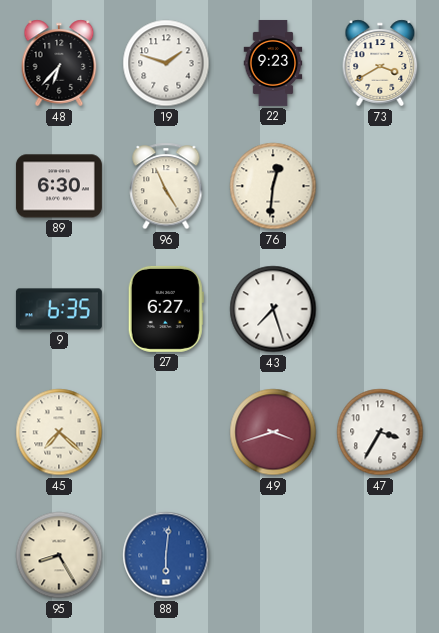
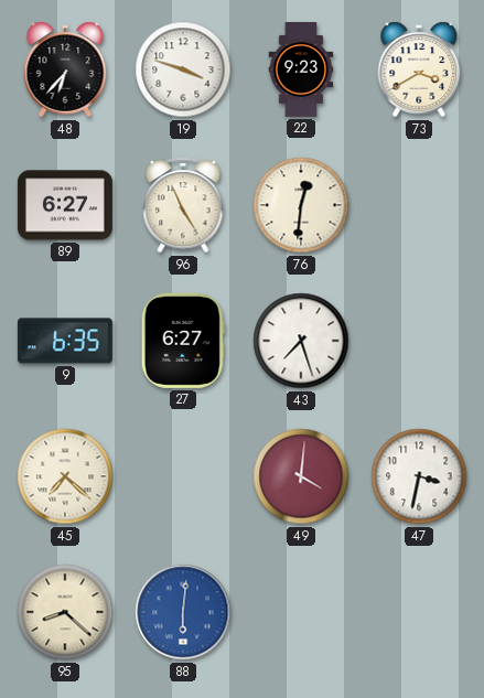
19: 1:48 -> 3:48
89: 6:30 -> 6:27
49: 3:42 -> 4:01
47: 3:35 -> 3:32
95: 8:25 -> 8:22
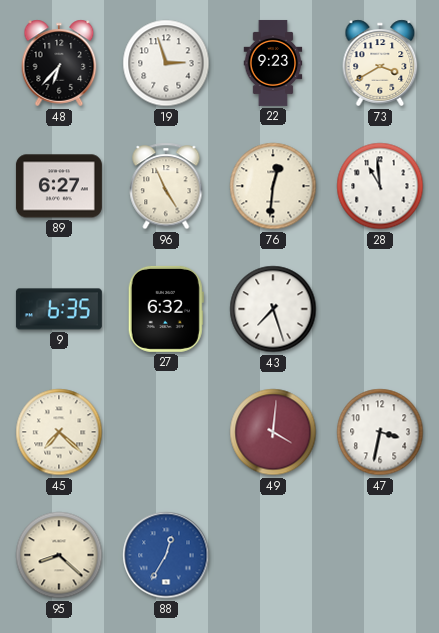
19: 3:48 -> 2:57
28: none -> 10:59
27: 6:27 -> 6:32
88: 6:01 -> 12:35
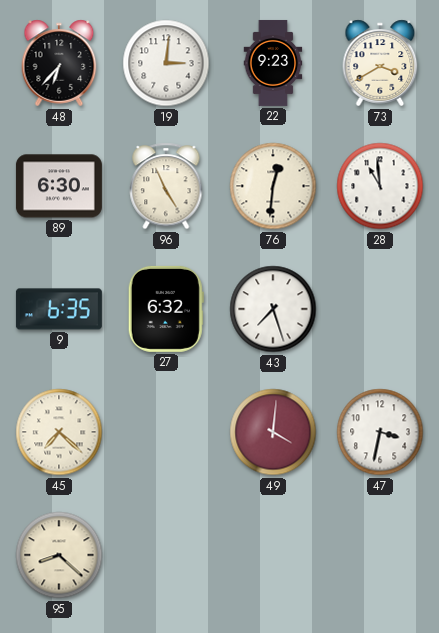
19: 2:57 -> 3:01
89: 6:27 -> 6:30
88: 12:35 -> none
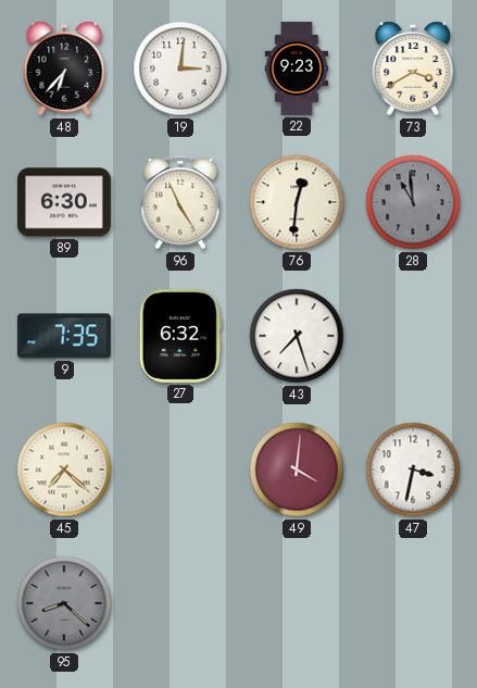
28 dial: white -> grey
9: 6:35 -> 7:35
95 dial: cream -> grey
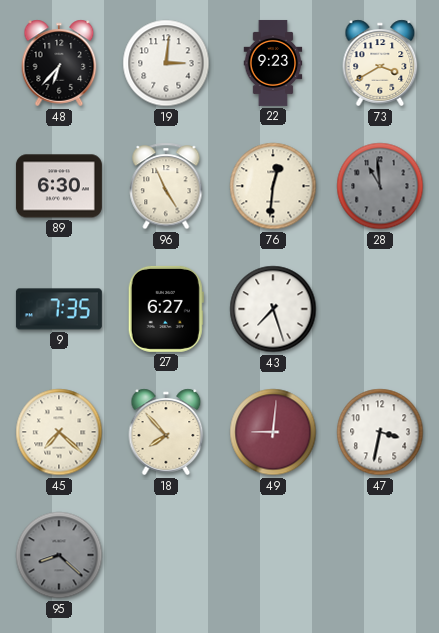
27: 6:32 -> 6:27
18: none -> 7:53
49: 4:01 -> 9:01
